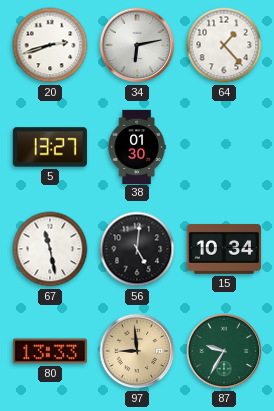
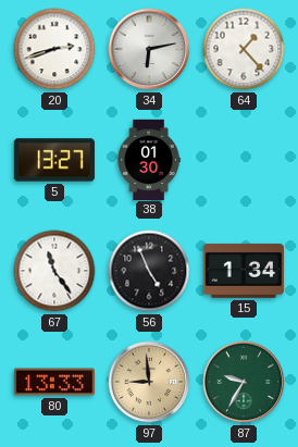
67: 11:28 -> 11:24
56: 5:01 -> 4:56
15: 10:34 -> 1:34
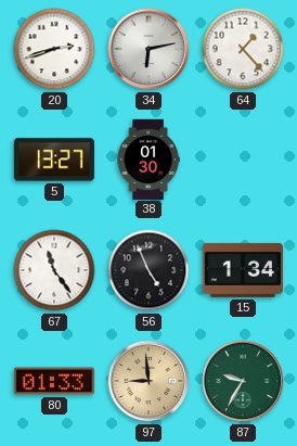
80: 13:33 -> 01:33
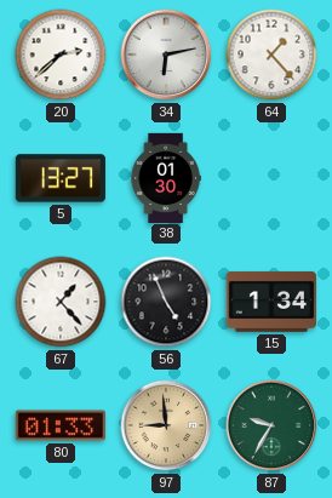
20: 2:42 -> 2:38
67: 11:24 -> 1:23
